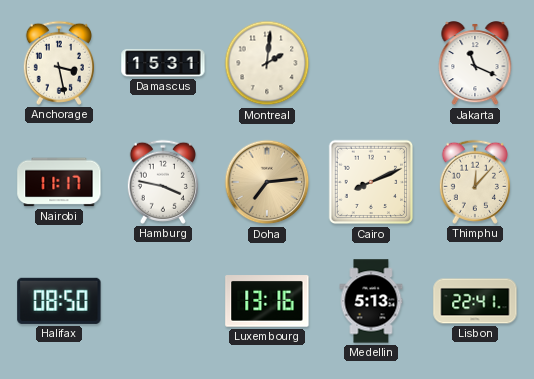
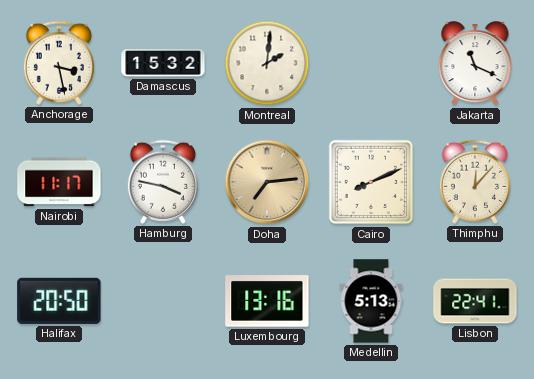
Damascus: 15:31 -> 15:32
Halifax: 08:50 -> 20:50
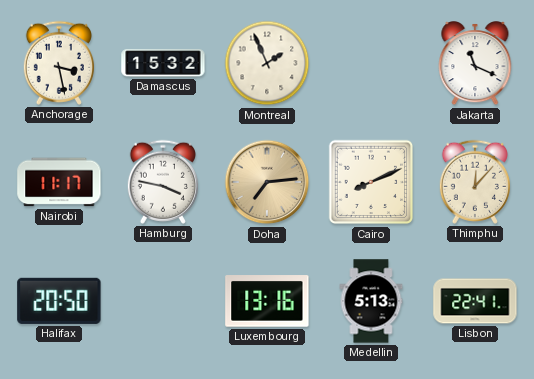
Montreal: 2:01 -> 1:56
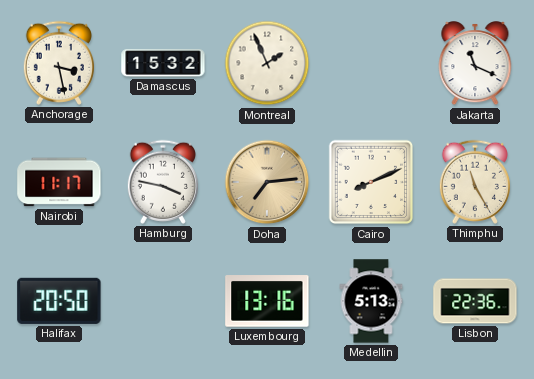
Thimphu: 12:07 -> 11:25
Lisbon: 22:41 -> 22:36
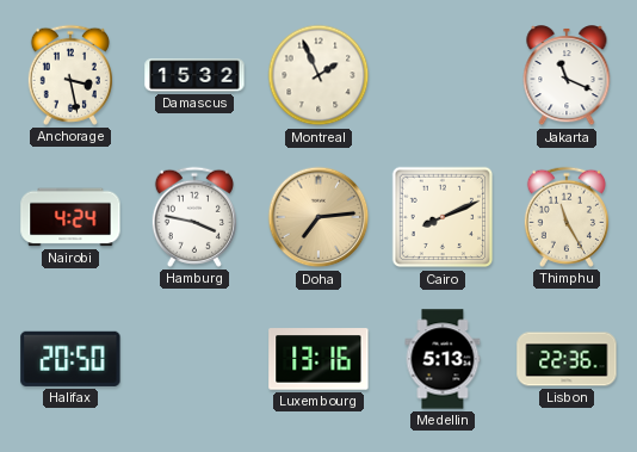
Nairobi: 11:17 -> 4:24
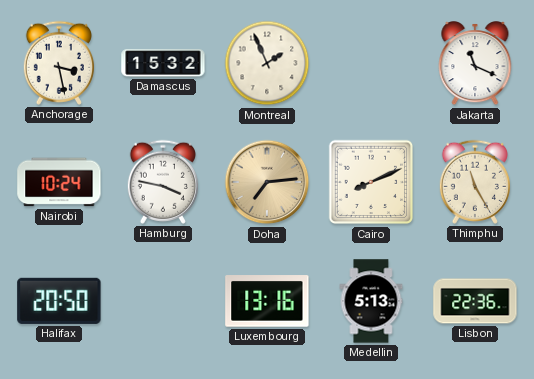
Nairobi: 4:24 -> 10:24
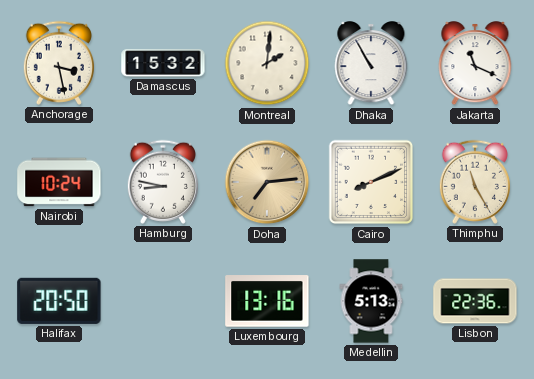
Montreal: 1:56 -> 2:01
Dhaka: none -> 10:55
Hamburg: 3:47 -> 8:47
